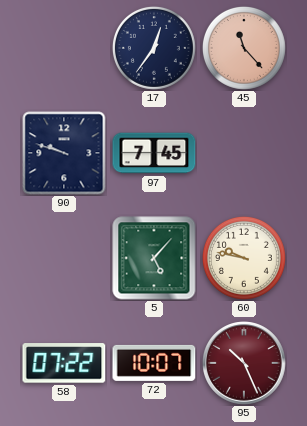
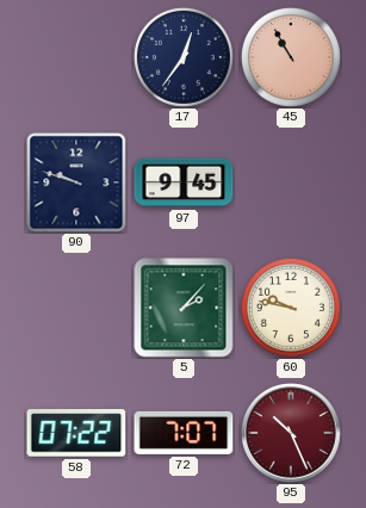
45: 11:23 -> 10:55
97: 7:45 -> 9:45
5: 5:07 -> 2:07
72: 10:07 -> 7:07
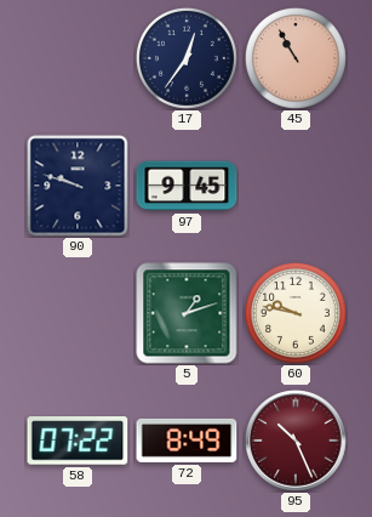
5: 2:07 -> 1:12
72: 7:07 -> 8:49
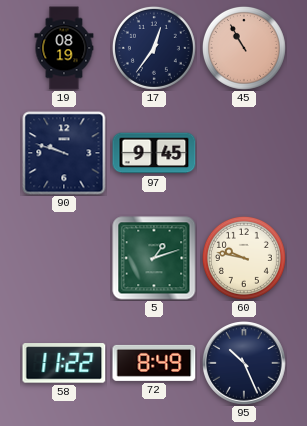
19: none -> 08:19
58: 07:22 -> 11:22
95 dial: burgundy -> navy
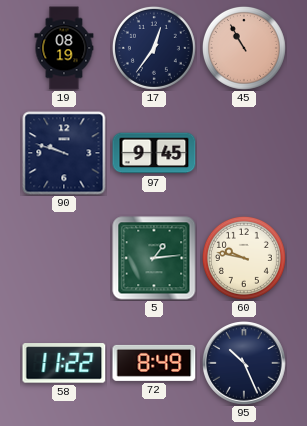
5: 1:12 -> 1:14
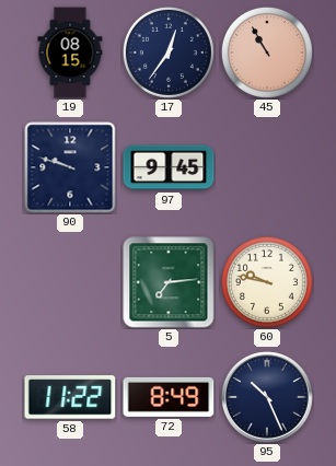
19: 08:19 -> 08:15
5: 1:14 -> 7:14
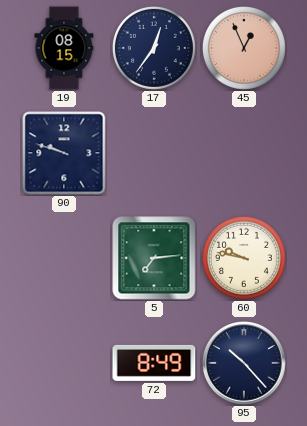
45: 10:55 -> 12:56
97: 9:45 -> none
58: 11:22 -> none
95: 10:26 -> 10:23
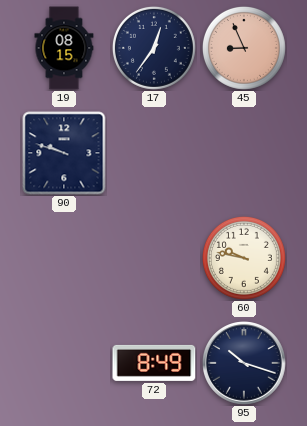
45: 12:56 -> 8:56
5: 7:14 -> none
95: 10:23 -> 10:18
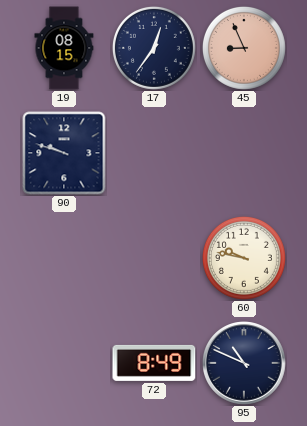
95: 10:18 -> 10:49
